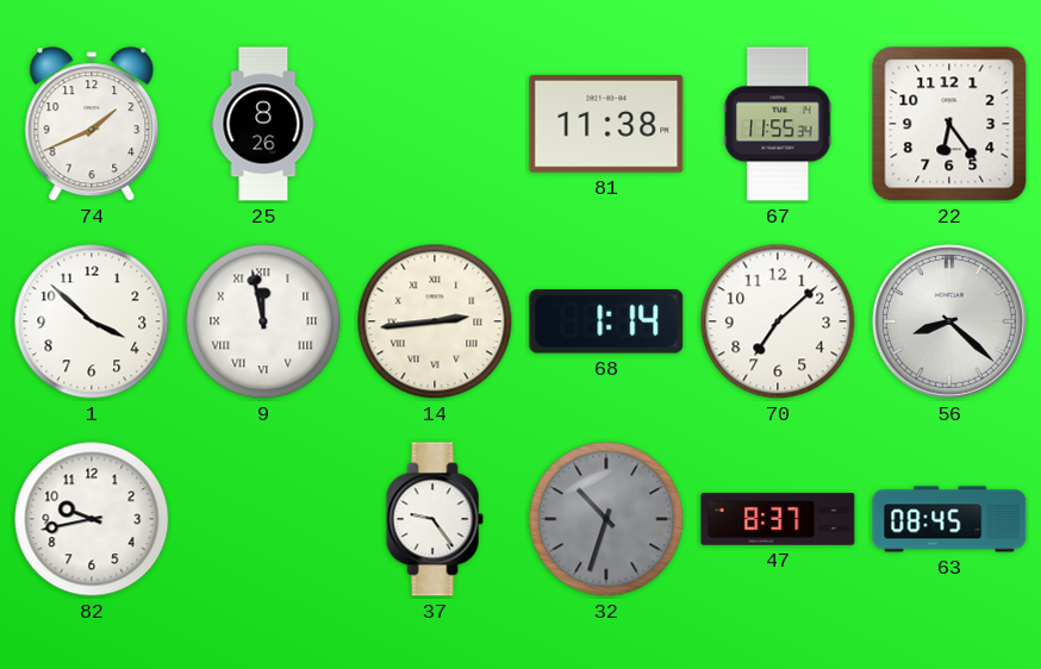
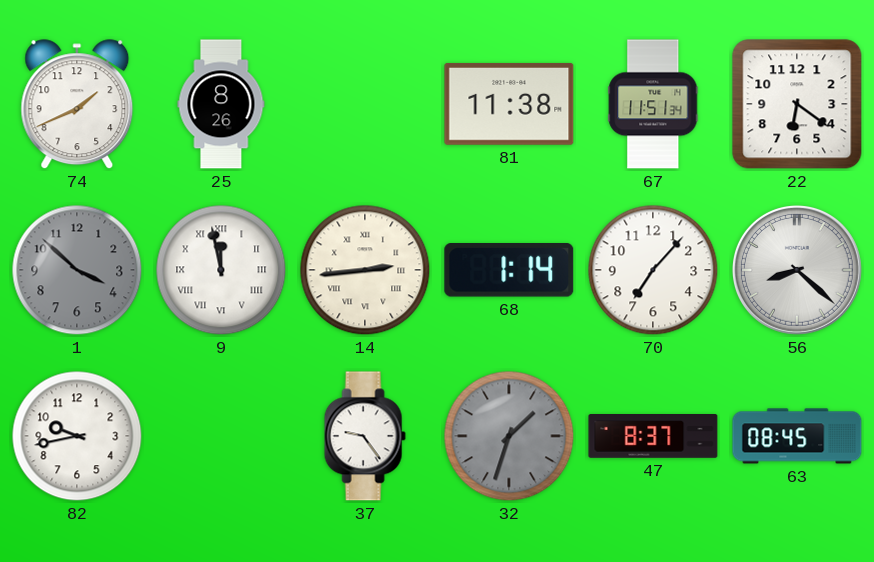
67: 11:55 -> 11:51
22: 6:24 -> 6:21
1 dial: white -> grey
70: 7:08 -> 7:07
32: 10:33 -> 1:33
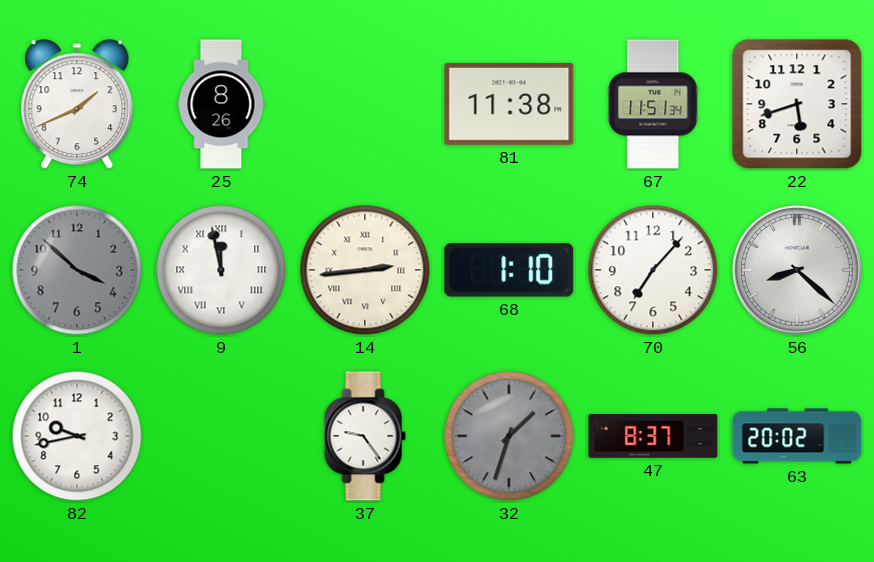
22: 6:21 -> 5:42
68: 1:14 -> 1:10
63: 08:45 -> 20:02
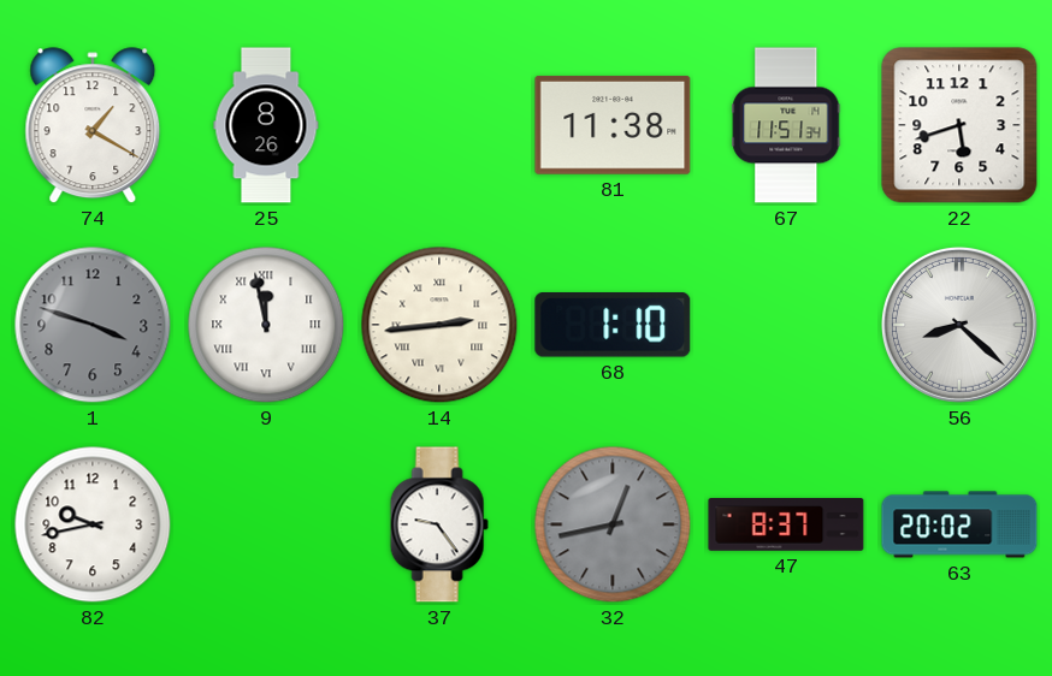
74: 1:41 -> 1:20
1: 3:52 -> 3:48
70: 7:07 -> none
32: 1:33 -> 12:43
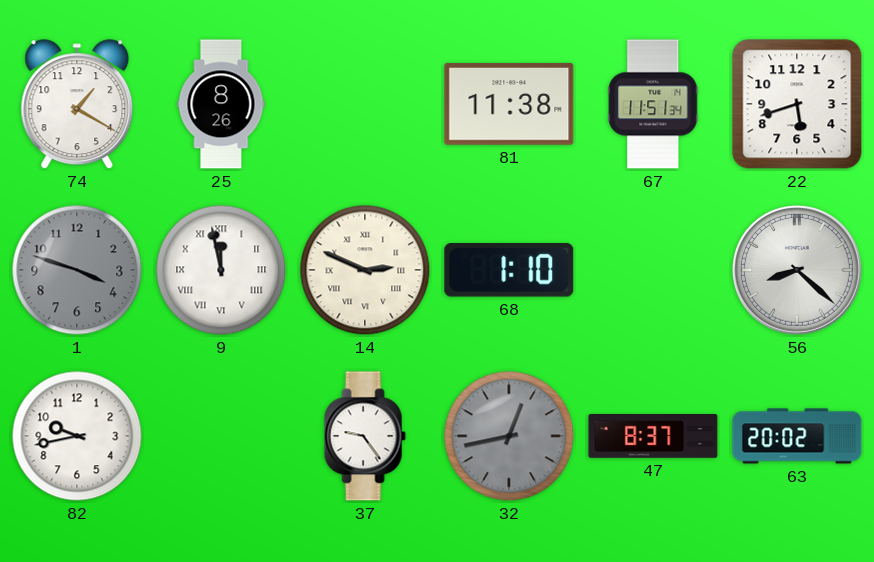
14: 2:44 -> 2:49
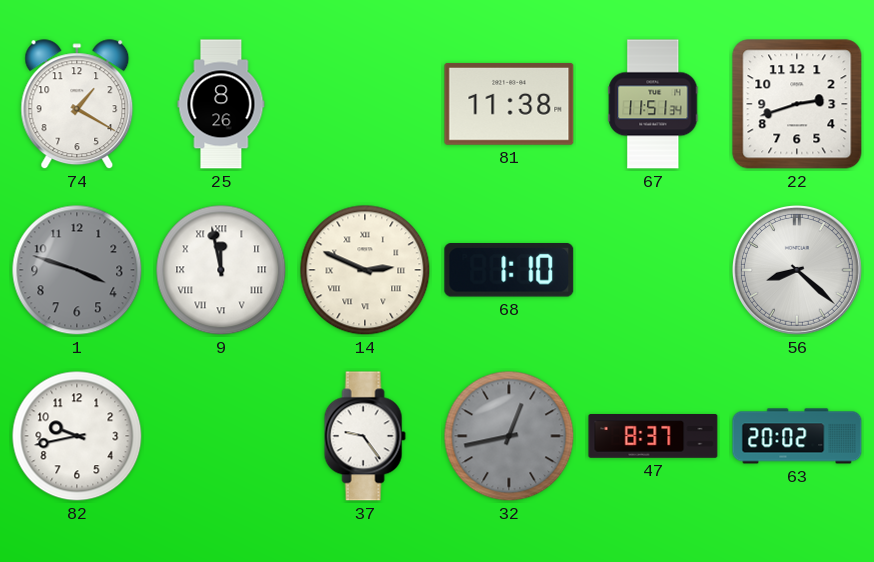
22: 5:42 -> 2:42
